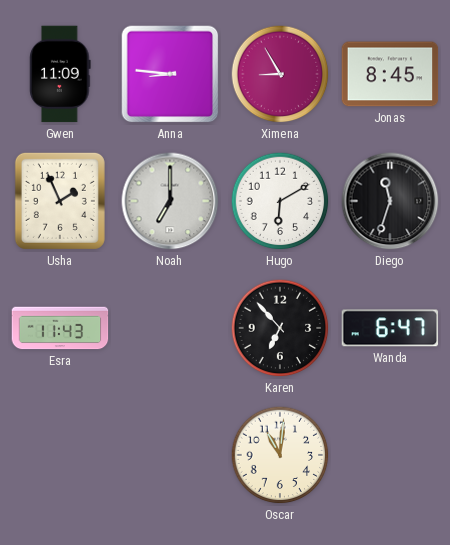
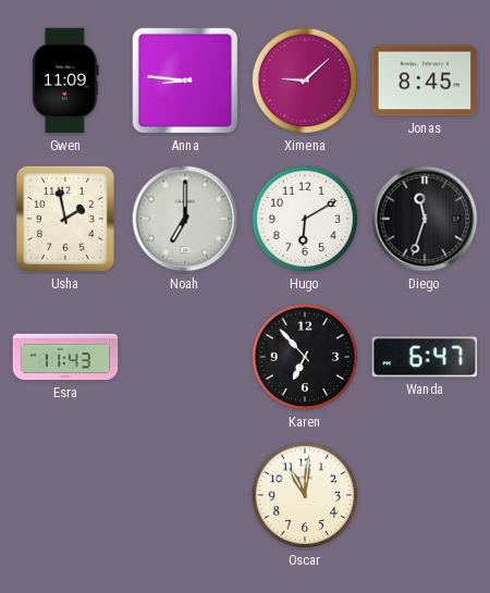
Ximena: 8:55 -> 9:08
Usha: 1:56 -> 1:58
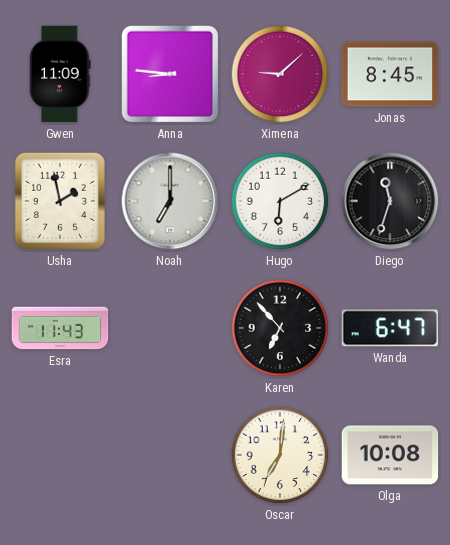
Oscar: 11:01 -> 7:01
Olga: none -> 10:08
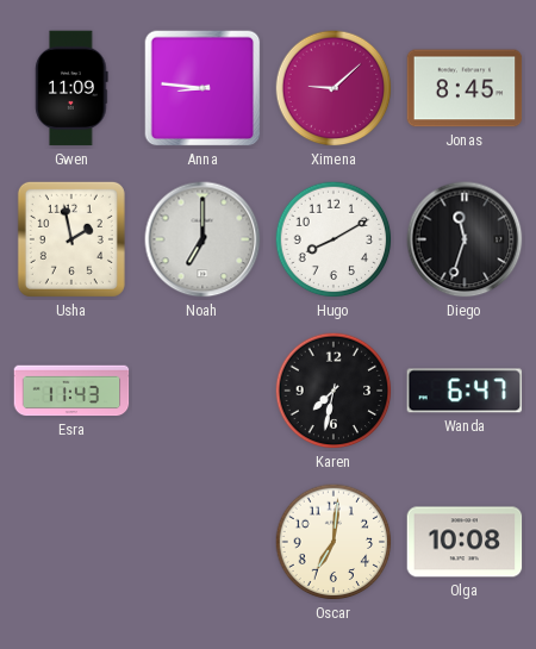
Hugo: 6:10 -> 8:10
Karen: 6:53 -> 7:32
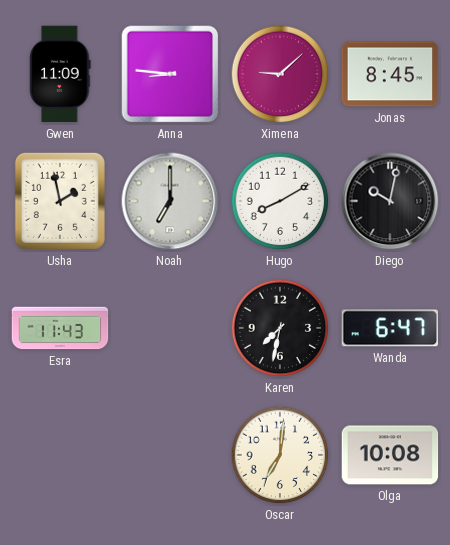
Diego: 11:33 -> 10:02
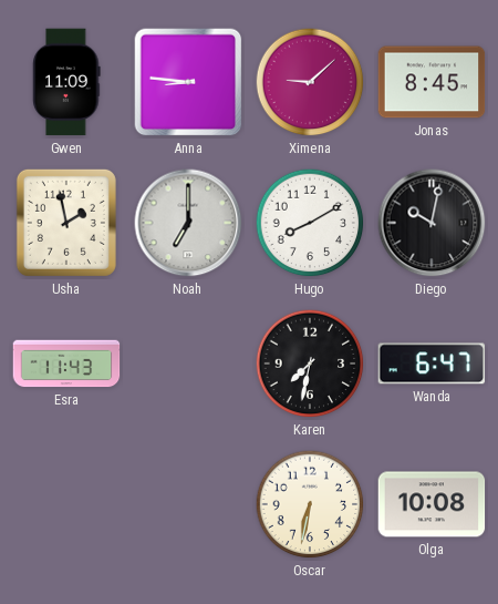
Oscar: 7:01 -> 6:32
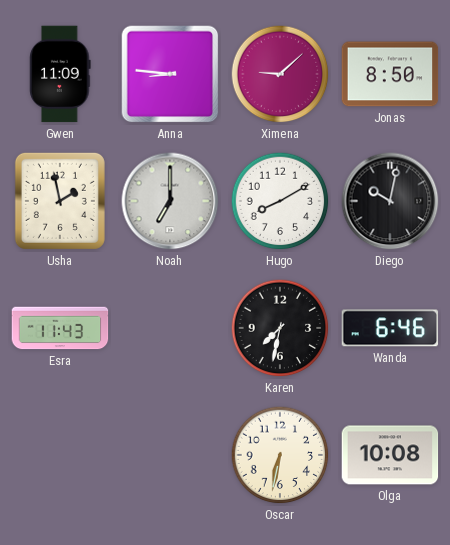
Jonas: 8:45 -> 8:50
Wanda: 6:47 -> 6:46
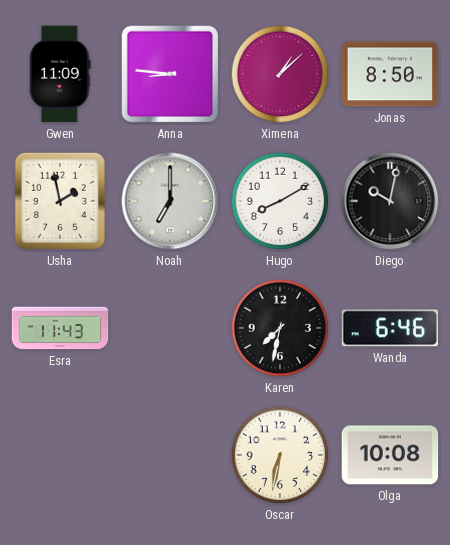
Ximena: 9:08 -> 1:08
